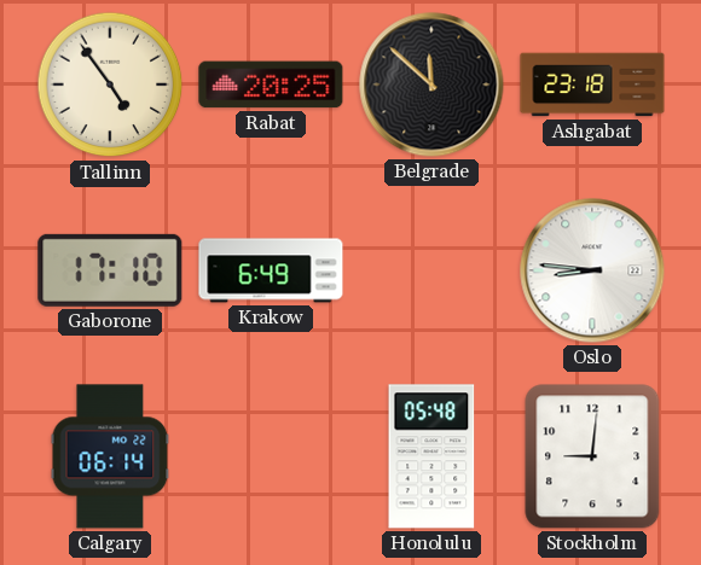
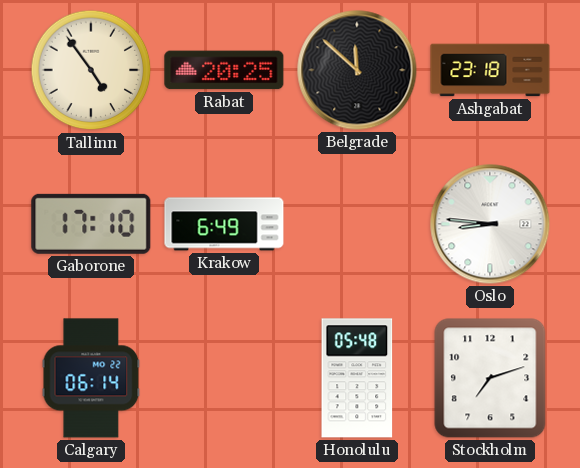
Stockholm: 9:01 -> 7:12
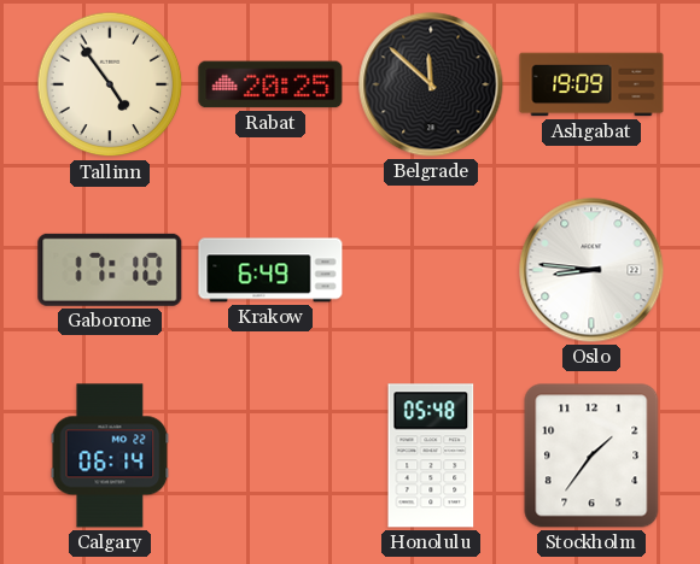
Ashgabat: 23:18 -> 19:09
Stockholm: 7:12 -> 1:36
